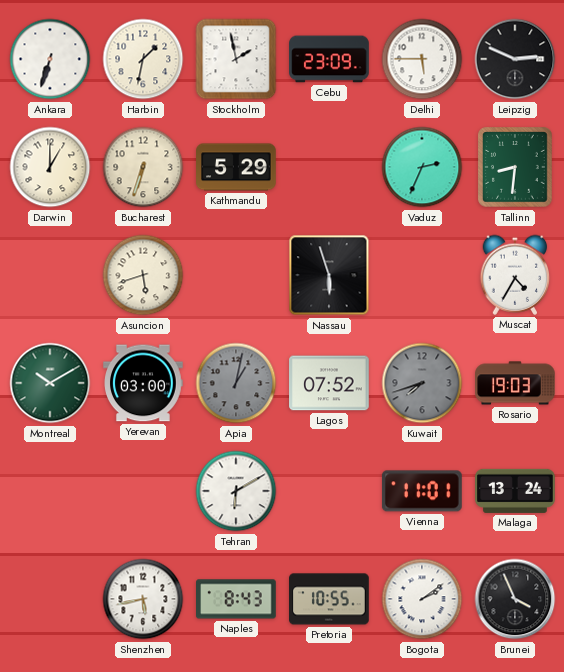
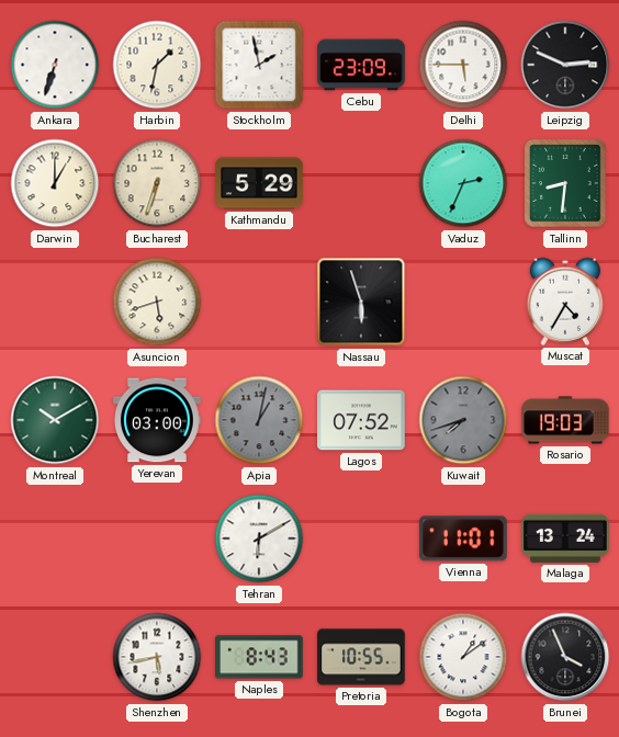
Bogota: 2:09 -> 1:09
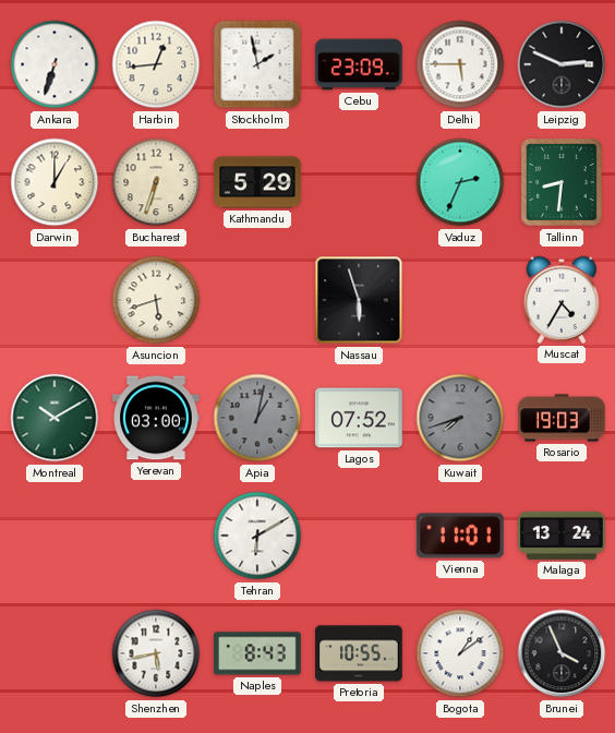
Harbin: 1:32 -> 12:44
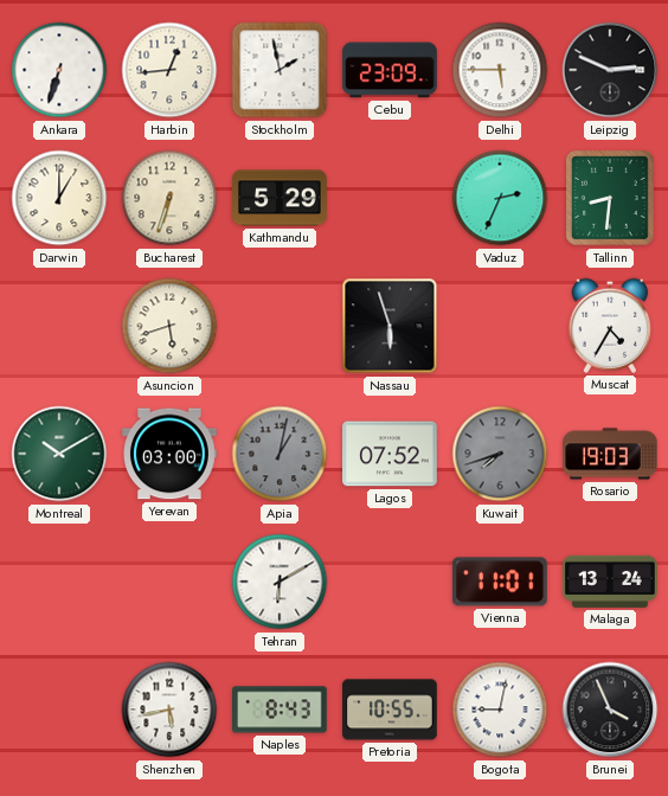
Bogota: 1:09 -> 9:02
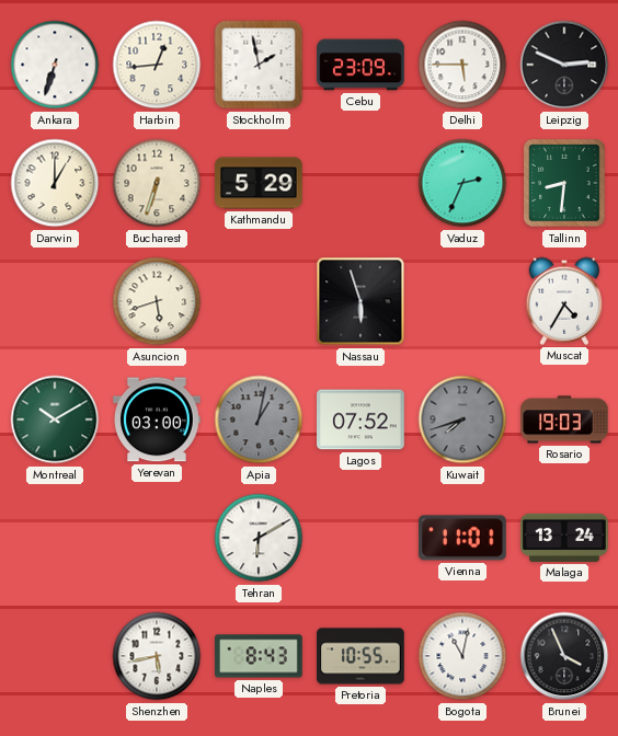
Bogota: 9:02 -> 11:02
